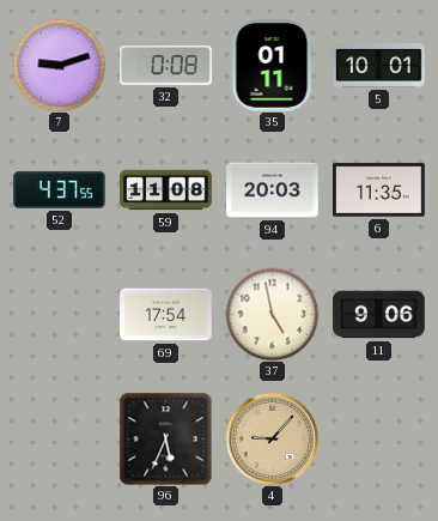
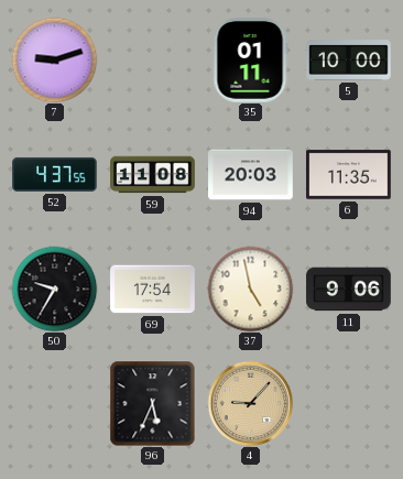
32: 0:08 -> none
5: 10:01 -> 10:00
50: none -> 9:35
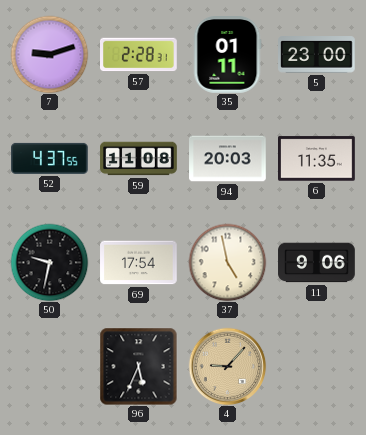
57: none -> 2:28
5: 10:00 -> 23:00
50: 9:35 -> 9:32
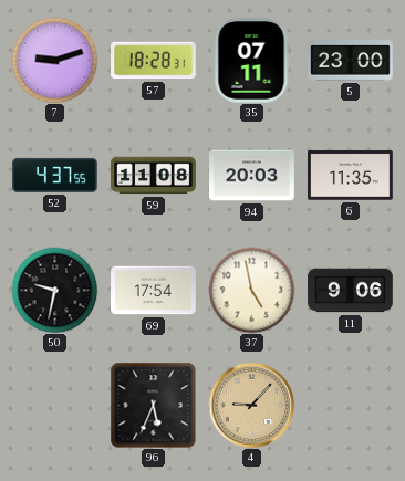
57: 2:28 -> 18:28
35: 01:11 -> 07:11
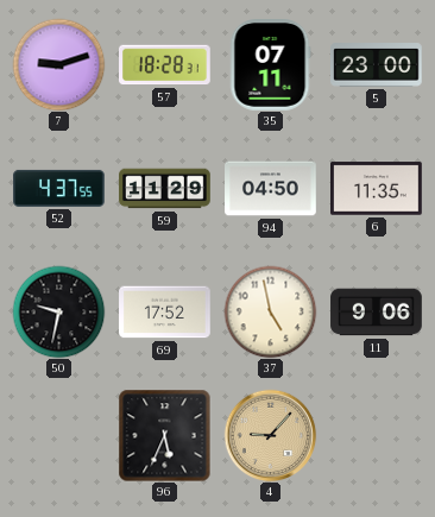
59: 11:08 -> 11:29
94: 20:03 -> 04:50
69: 17:54 -> 17:52
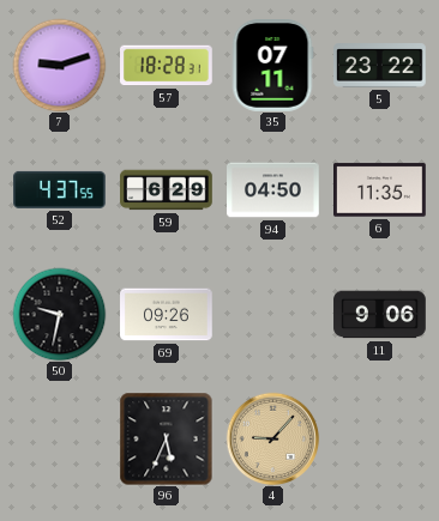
5: 23:00 -> 23:22
59: 11:29 -> 6:29
69: 17:52 -> 09:26
37: 4:58 -> none
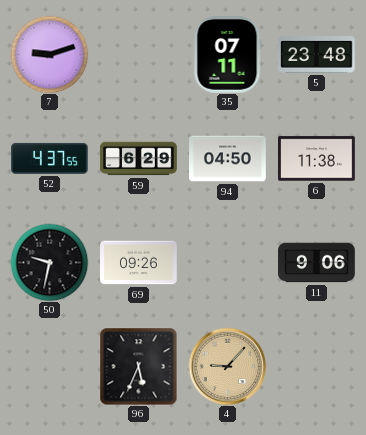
57: 18:28 -> none
5: 23:22 -> 23:48
6: 11:35 -> 11:38
